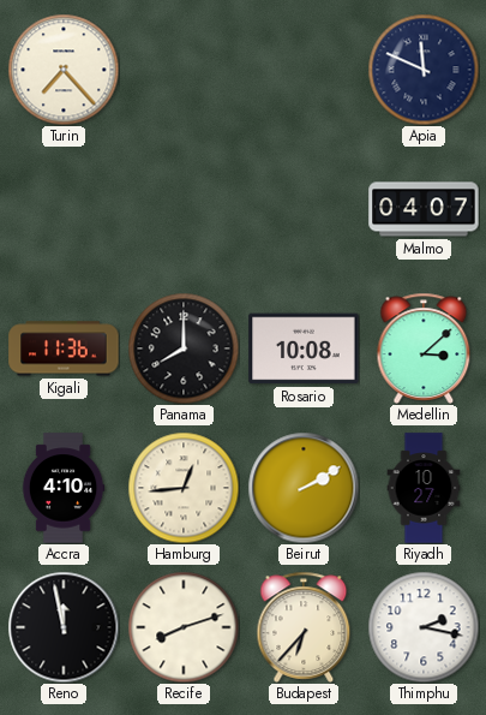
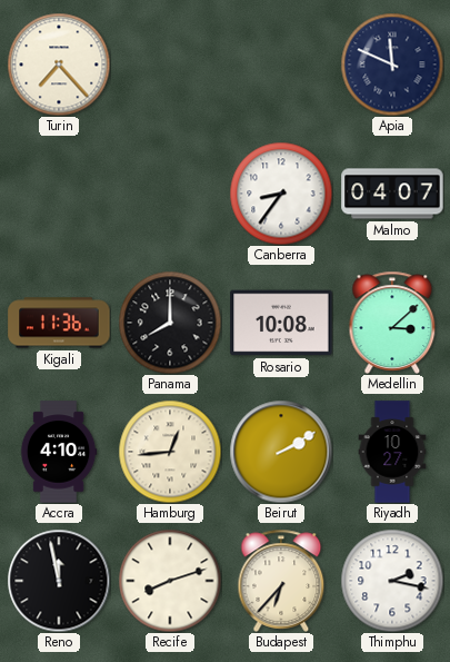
Canberra: none -> 8:36
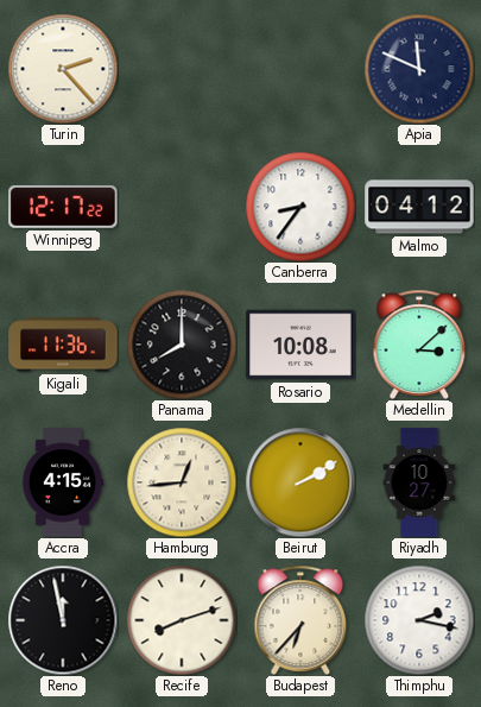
Turin: 7:23 -> 2:23
Winnipeg: none -> 12:17
Malmo: 04:07 -> 04:12
Accra: 4:10 -> 4:15
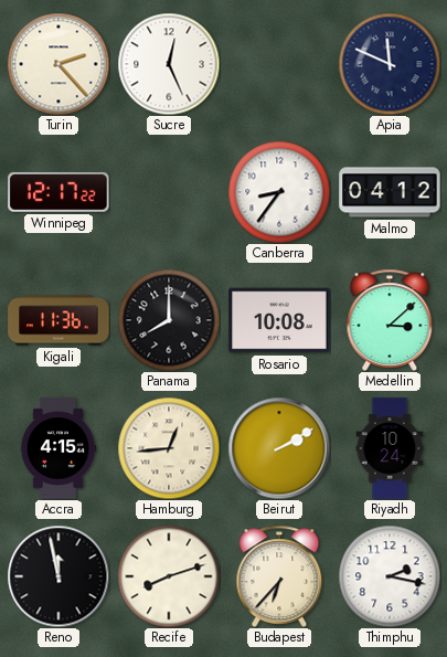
Sucre: none -> 12:26
Riyadh: 10:27 -> 10:24
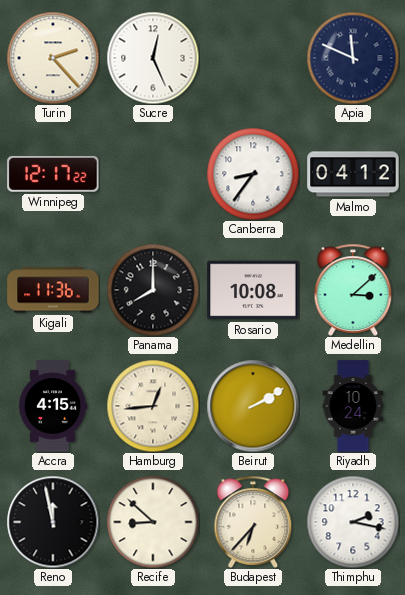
Recife: 8:12 -> 8:52
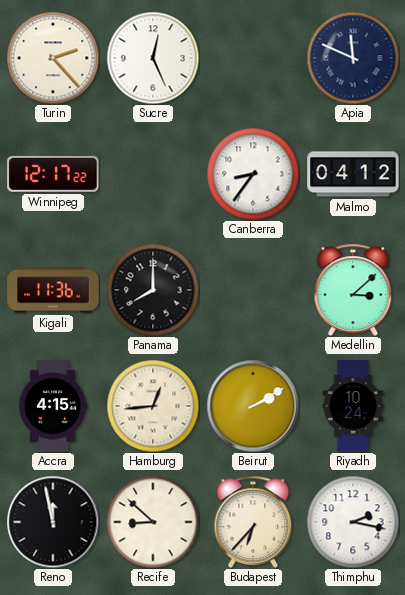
Rosario: 10:08 -> none
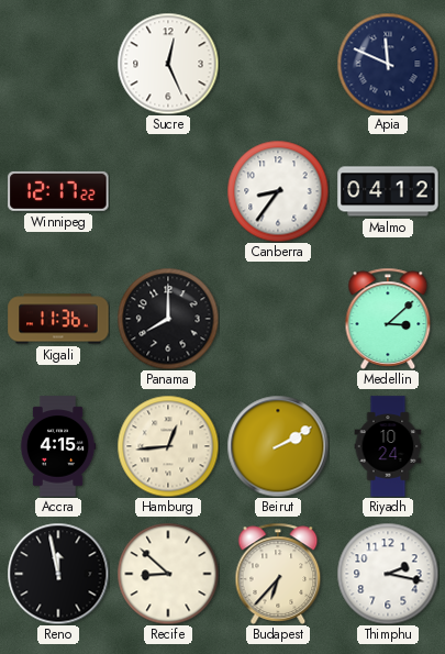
Turin: 2:23 -> none
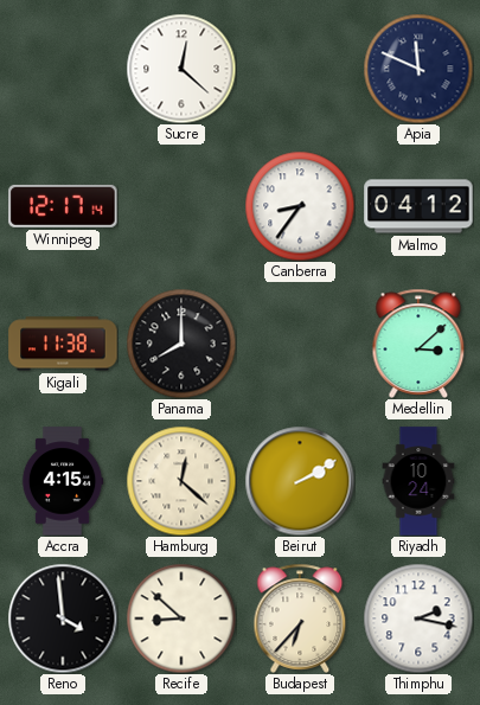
Sucre: 12:26 -> 12:22
Winnipeg: 12:17:22 -> 12:17:14
Kigali: 11:36 -> 11:38
Hamburg: 12:44 -> 12:22
Reno: 11:58 -> 3:59
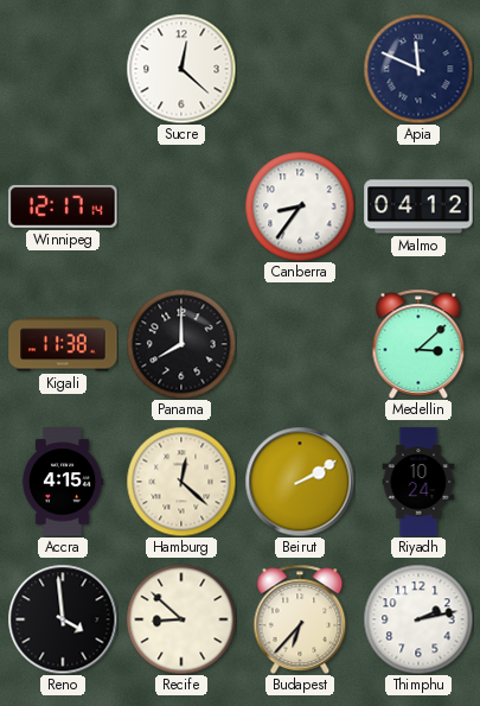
Thimphu: 2:17 -> 2:13
